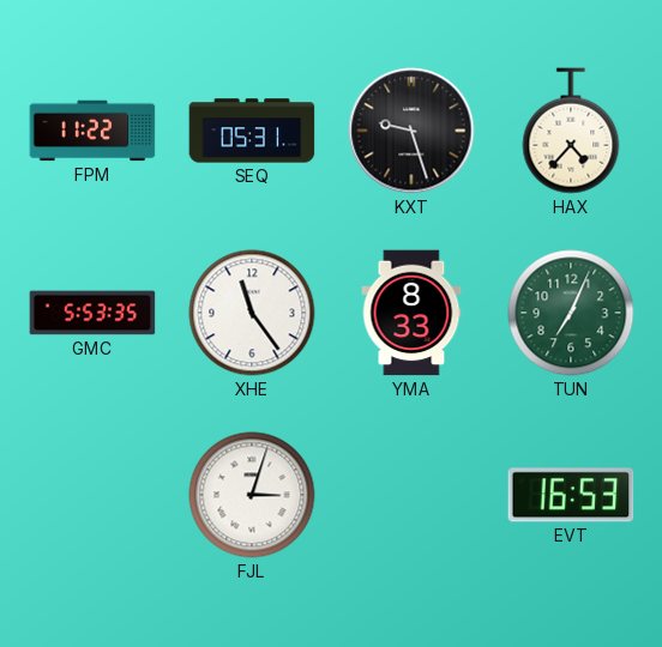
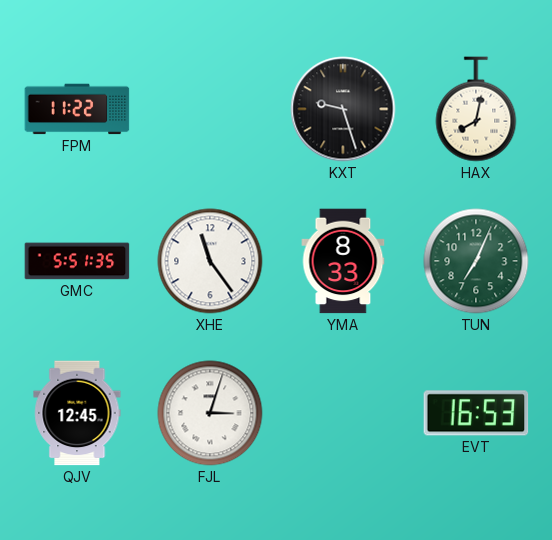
SEQ: 05:31 -> none
HAX: 4:37 -> 8:02
GMC: 5:53 -> 5:51
QJV: none -> 12:45
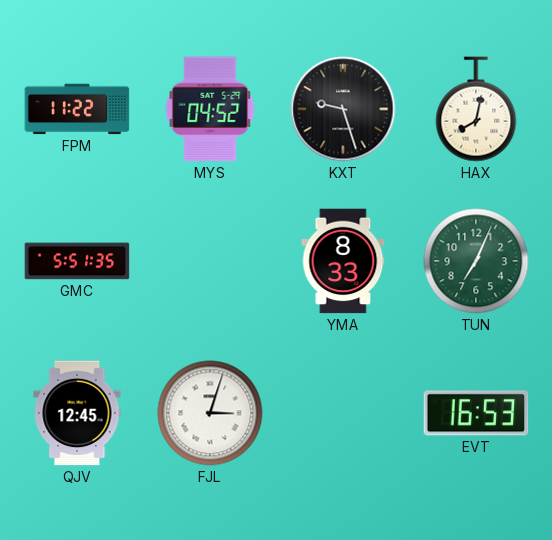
MYS: none -> 04:52
XHE: 11:24 -> none
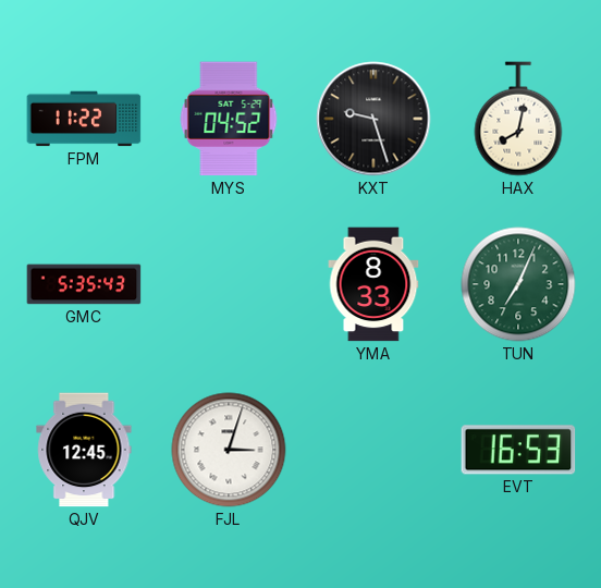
GMC: 5:51 -> 5:35
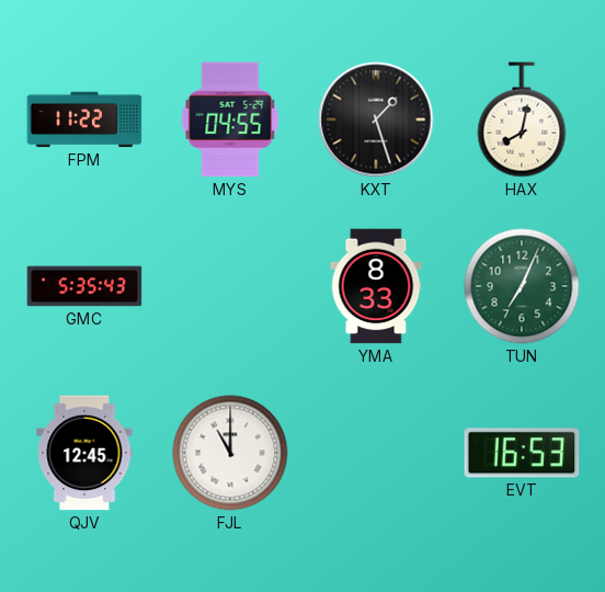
MYS: 04:52 -> 04:55
KXT: 9:27 -> 1:27
FJL: 3:03 -> 11:00
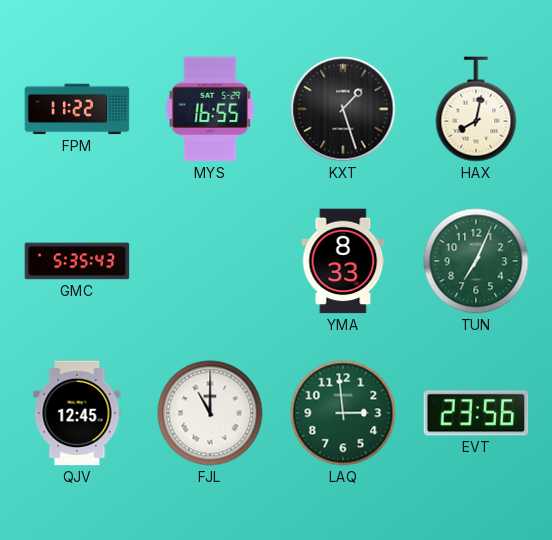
MYS: 04:55 -> 16:55
LAQ: none -> 2:59
EVT: 16:53 -> 23:56
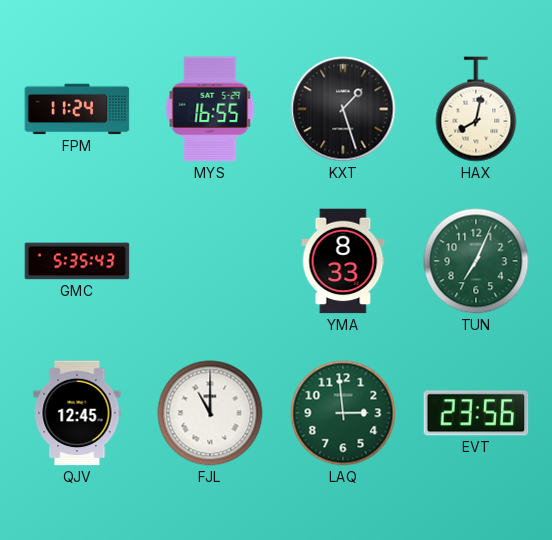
FPM: 11:22 -> 11:24
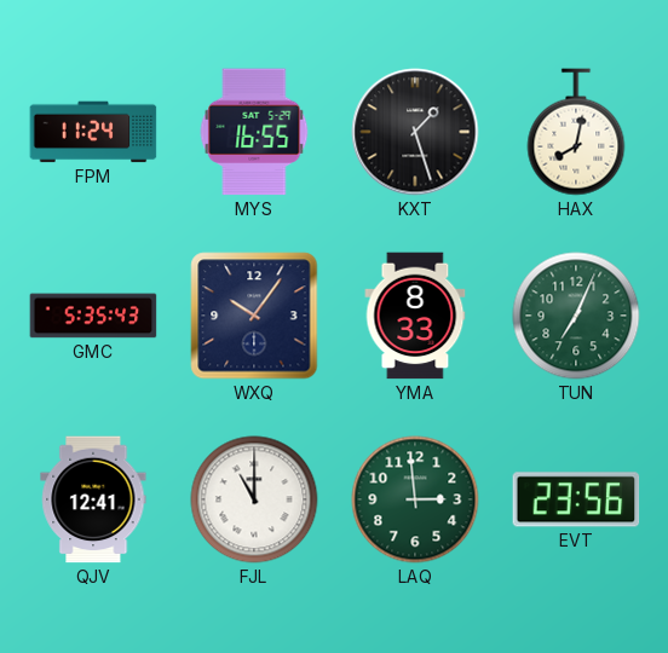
WXQ: none -> 10:06
QJV: 12:45 -> 12:41
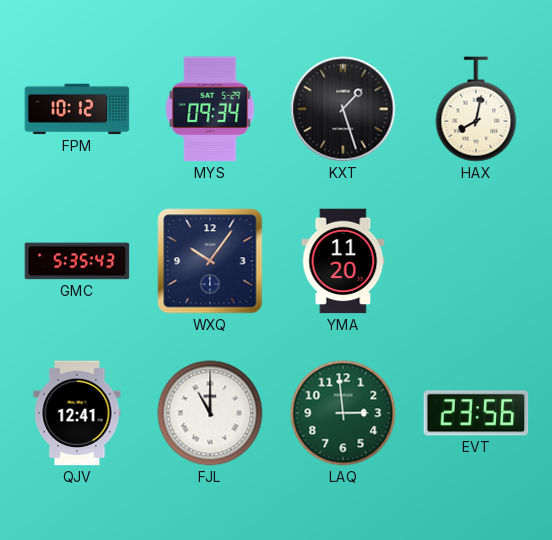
FPM: 11:24 -> 10:12
MYS: 16:55 -> 09:34
YMA: 8:33 -> 11:20
TUN: 7:04 -> none
